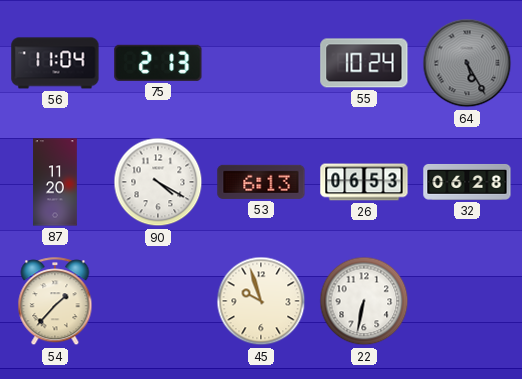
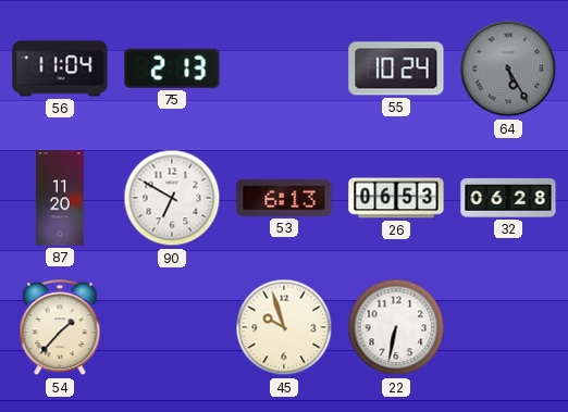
90: 4:20 -> 6:50
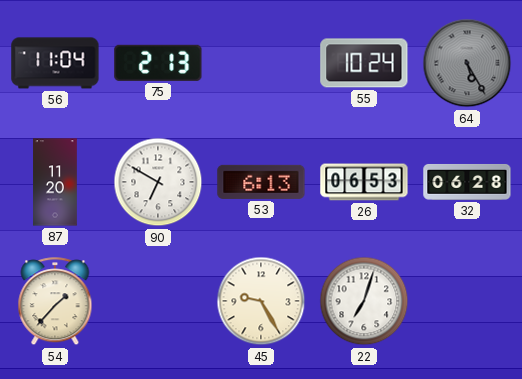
45: 9:57 -> 9:25
22: 6:32 -> 7:03
